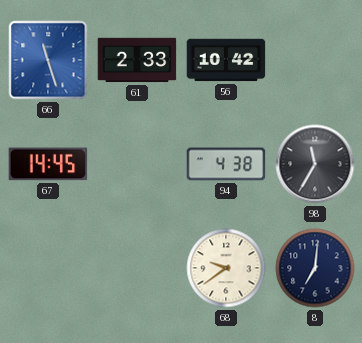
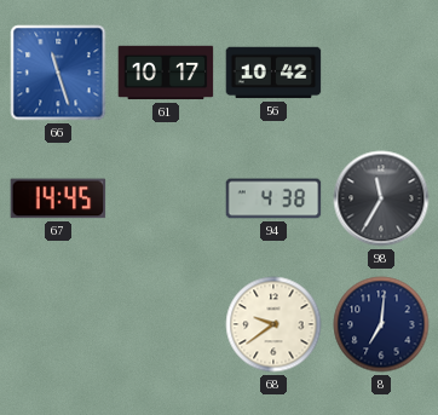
61: 2:33 -> 10:17
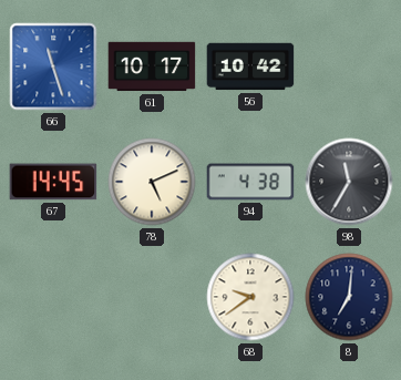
78: none -> 5:11
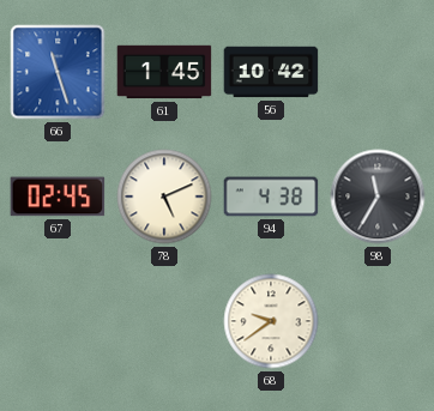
61: 10:17 -> 1:45
67: 14:45 -> 02:45
8: 7:01 -> none
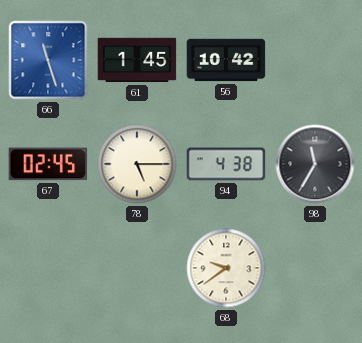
78: 5:11 -> 5:15
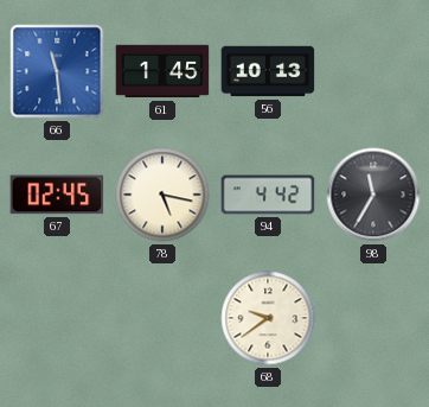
66: 11:27 -> 11:29
56: 10:42 -> 10:13
78: 5:15 -> 5:17
94: 4:38 -> 4:42
